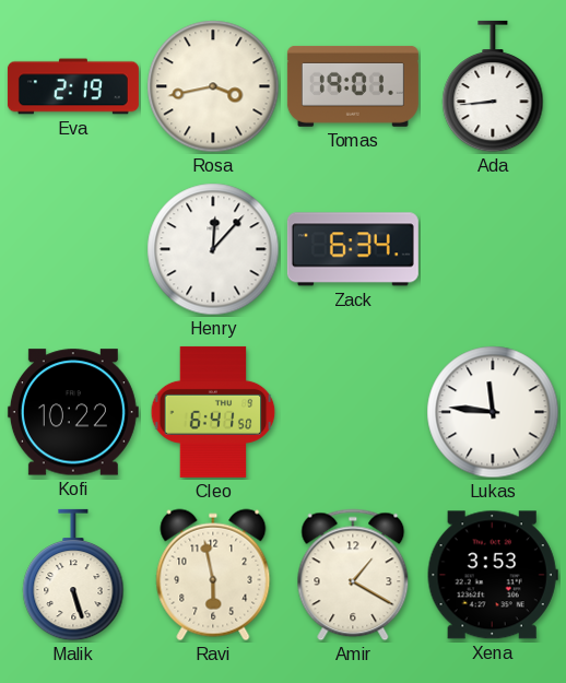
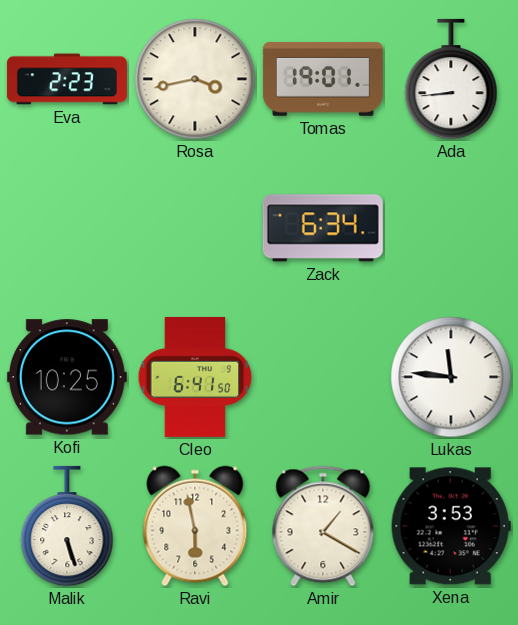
Eva: 2:19 -> 2:23
Henry: 12:07 -> none
Kofi: 10:22 -> 10:25
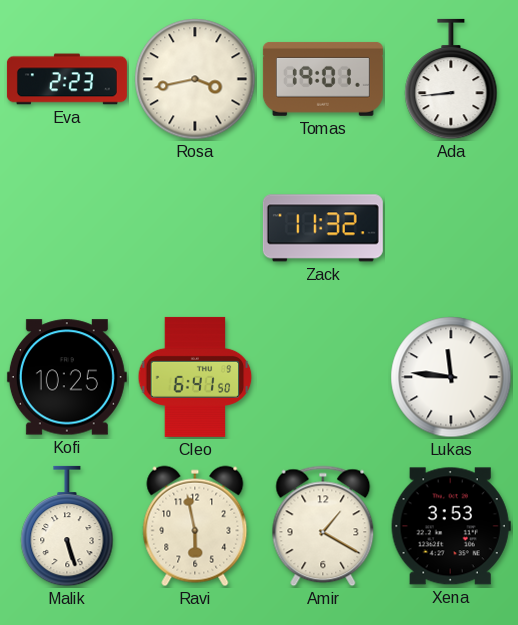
Zack: 6:34 -> 11:32
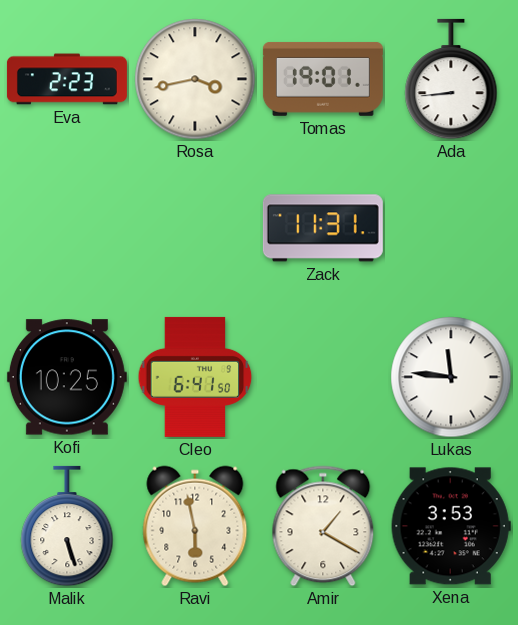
Zack: 11:32 -> 11:31
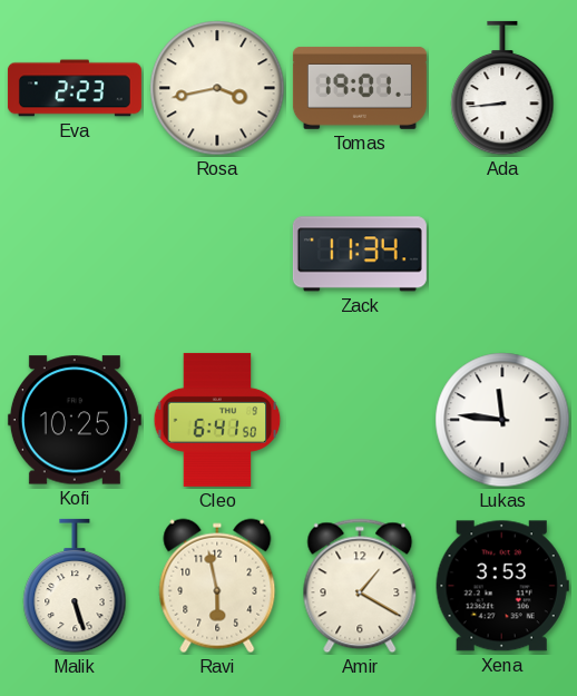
Zack: 11:31 -> 11:34
